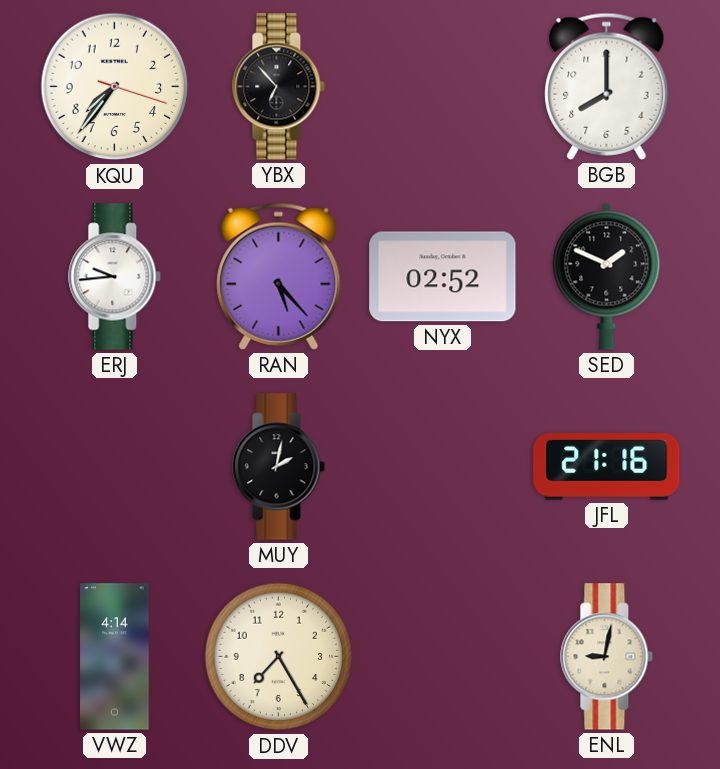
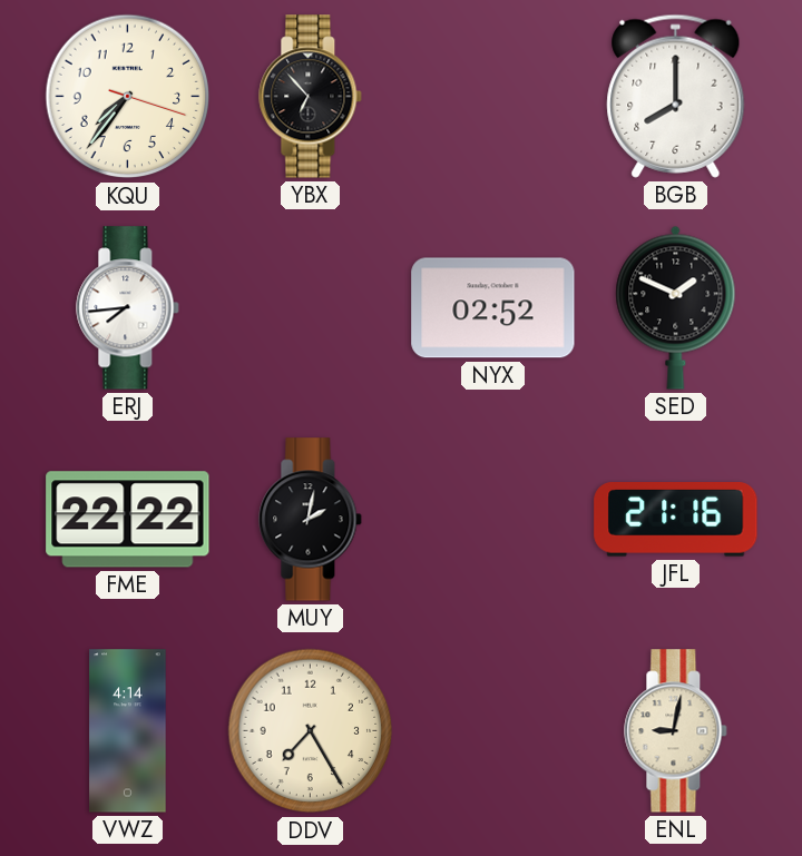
ERJ: 9:44 -> 7:44
RAN: 5:23 -> none
FME: none -> 22:22
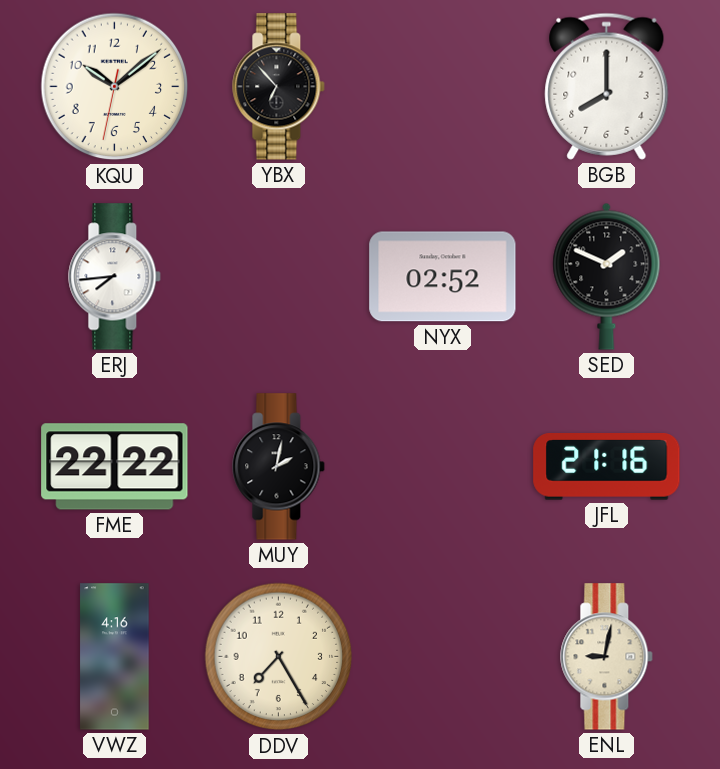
KQU: 7:36 -> 10:08
VWZ: 4:14 -> 4:16
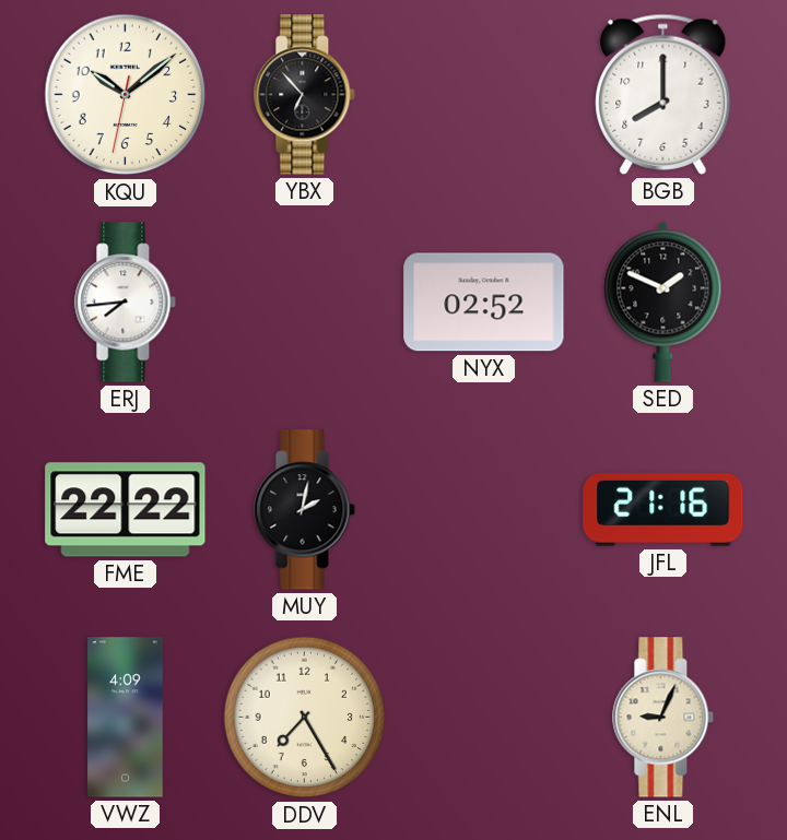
VWZ: 4:16 -> 4:09
ENL: 9:02 -> 9:04
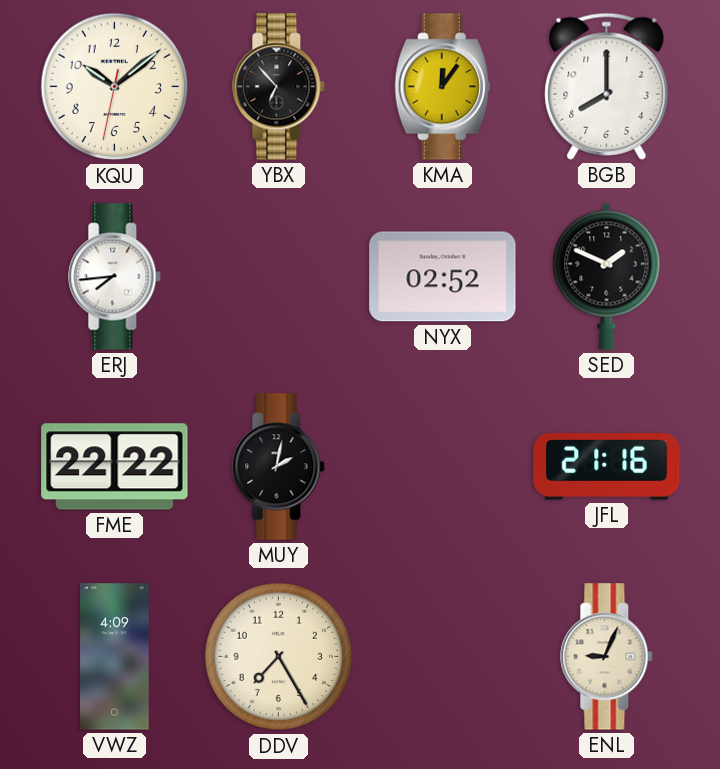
KMA: none -> 12:06
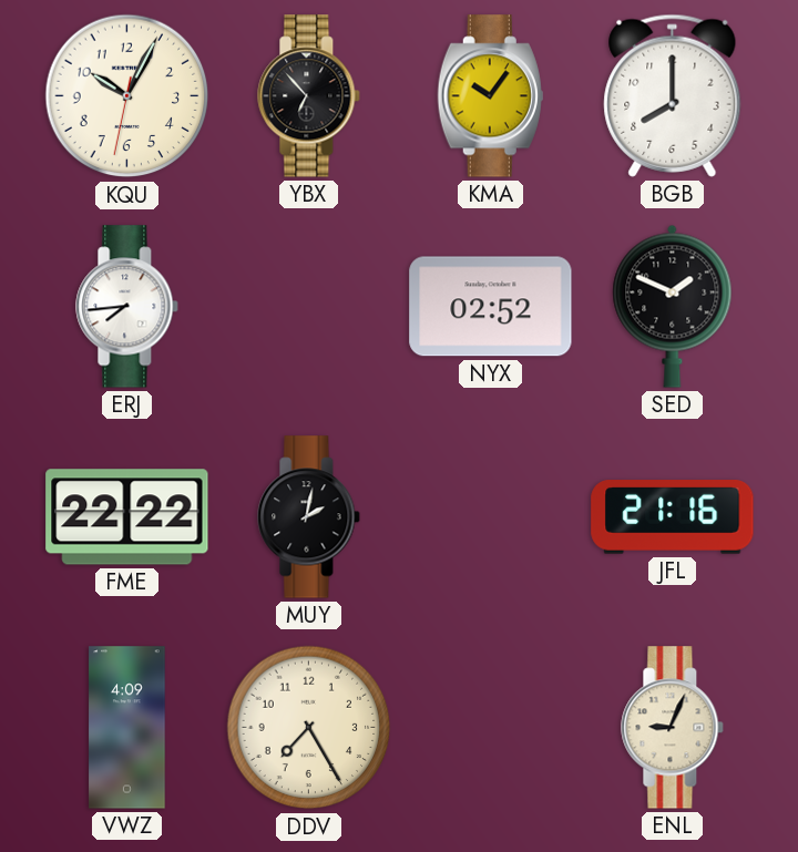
KQU: 10:08 -> 10:04
KMA: 12:06 -> 10:06
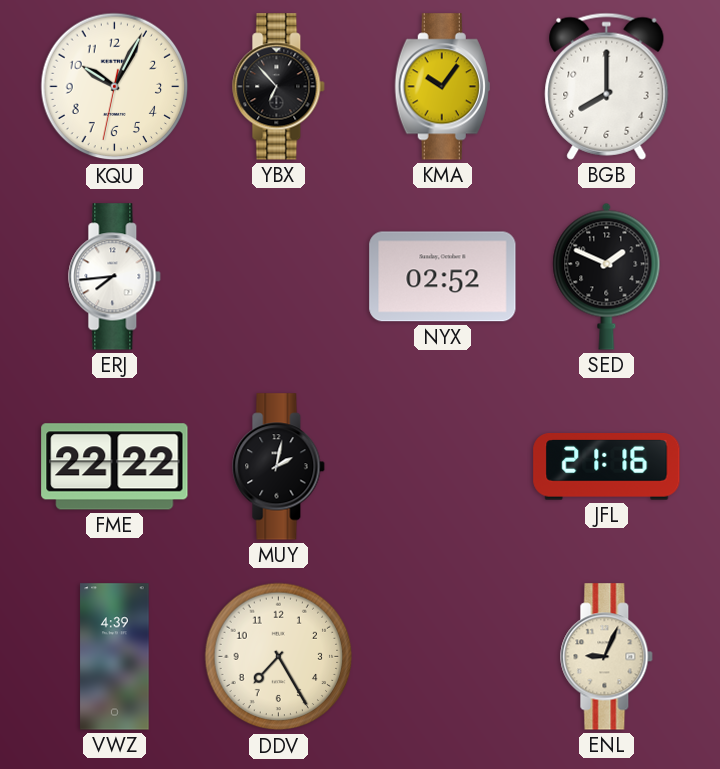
VWZ: 4:09 -> 4:39
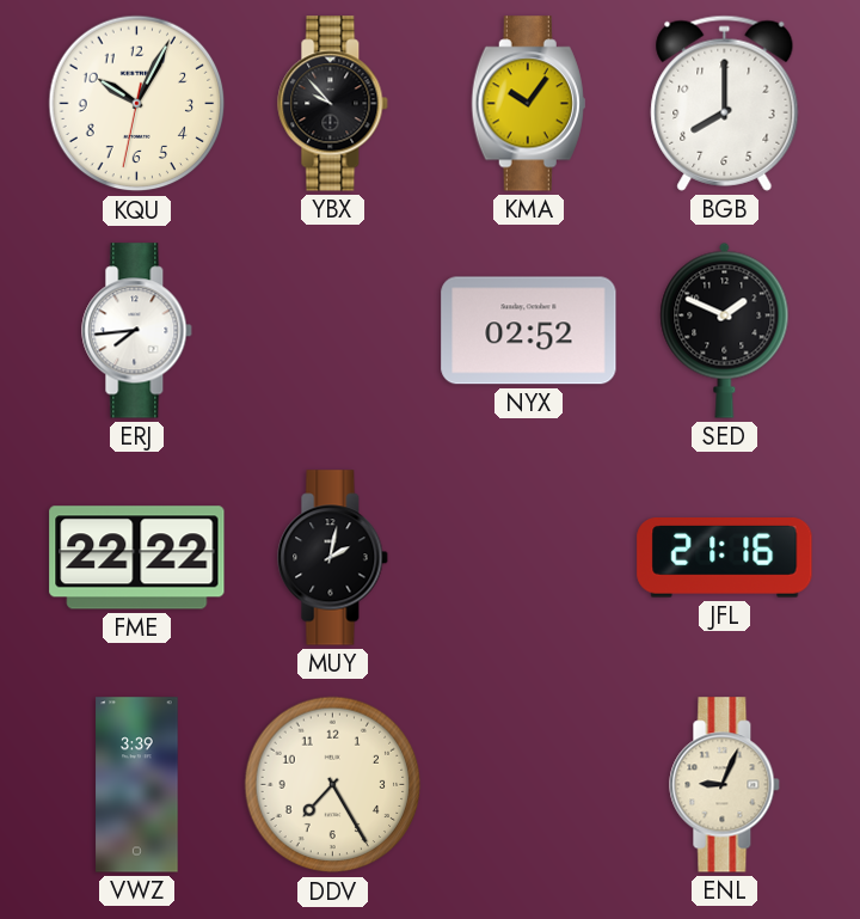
YBX: 6:53 -> 9:53
VWZ: 4:39 -> 3:39
